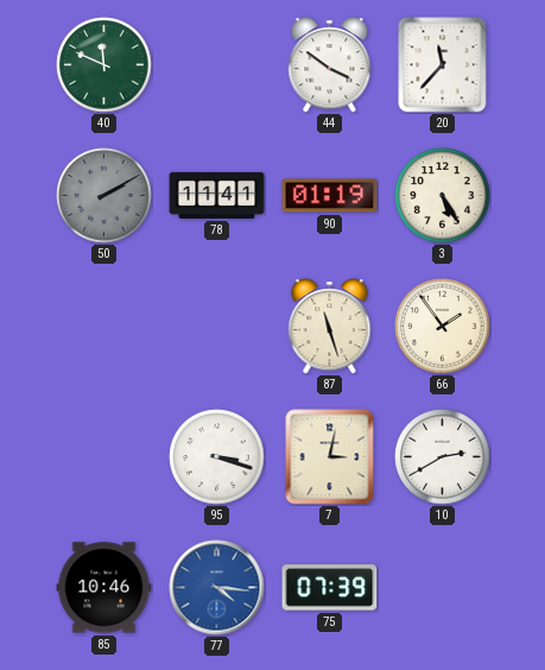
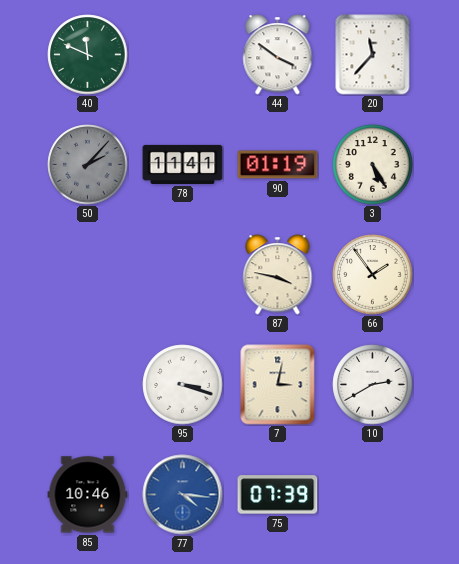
50: 2:10 -> 2:07
87: 11:27 -> 3:47
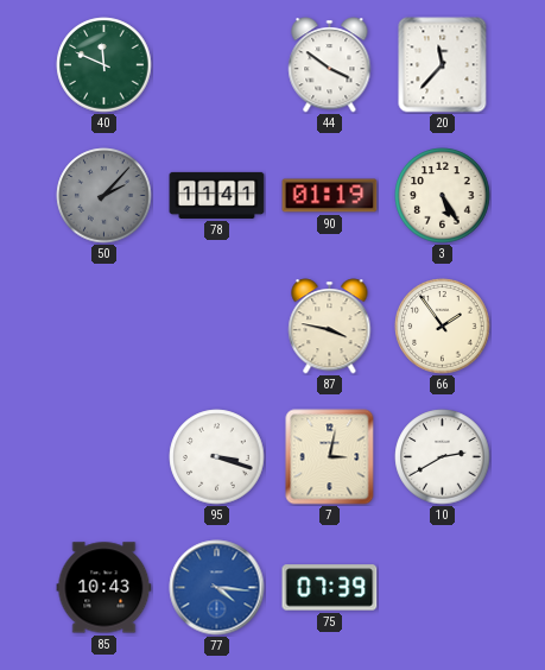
85: 10:46 -> 10:43
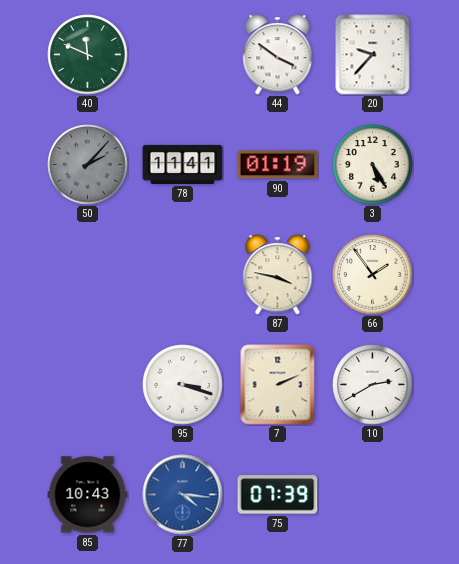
20: 11:37 -> 9:37
7: 3:02 -> 2:11
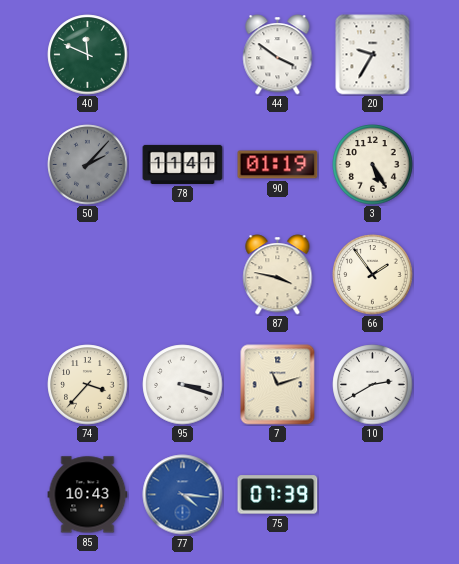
20: 9:37 -> 9:35
74: none -> 3:37
7: 2:11 -> 11:12
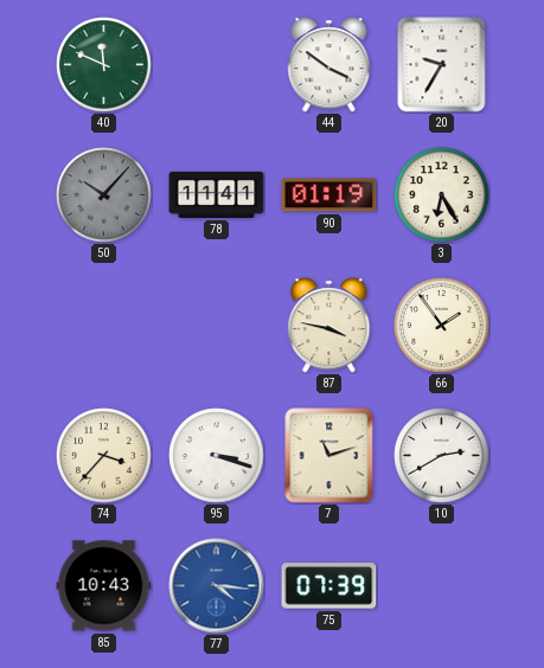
50: 2:07 -> 10:07
3: 5:25 -> 6:25
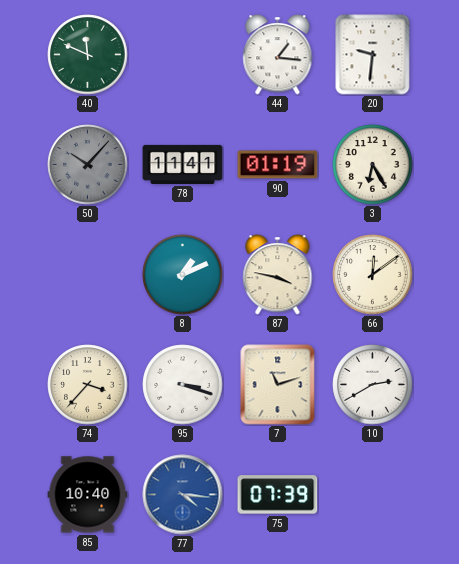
44: 3:51 -> 1:16
20: 9:35 -> 9:31
8: none -> 1:11
66: 1:54 -> 12:09
85: 10:43 -> 10:40
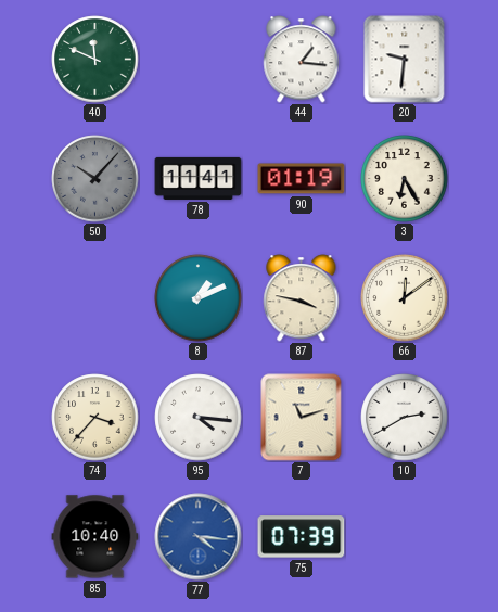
95: 3:18 -> 4:16
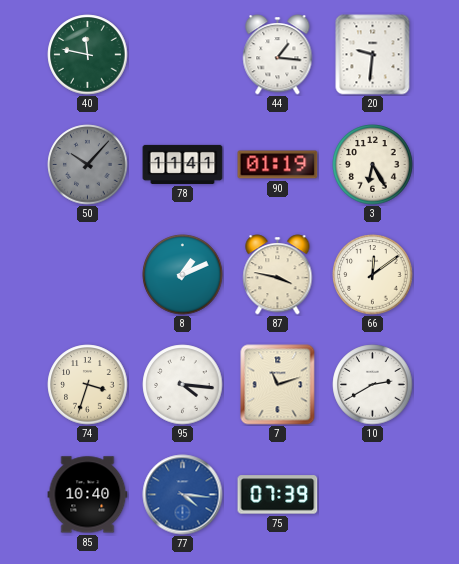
40: 11:49 -> 11:47
74: 3:37 -> 3:33
